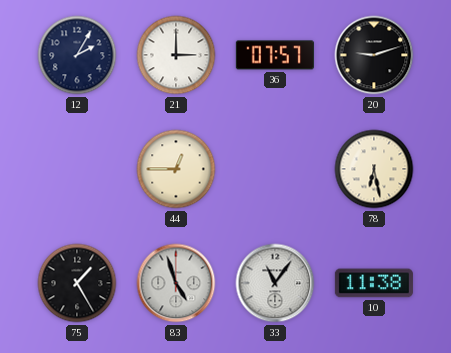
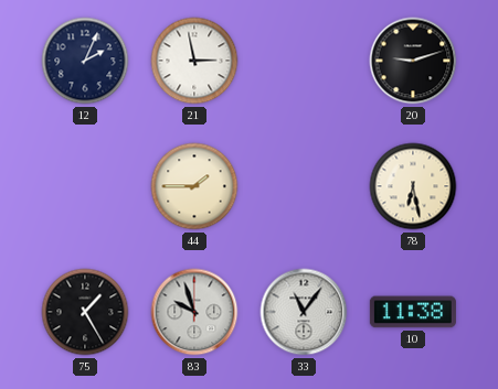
12: 2:05 -> 2:04
21: 3:00 -> 2:58
36: 07:57 -> none
44: 12:45 -> 1:45
83: 4:57 -> 9:57
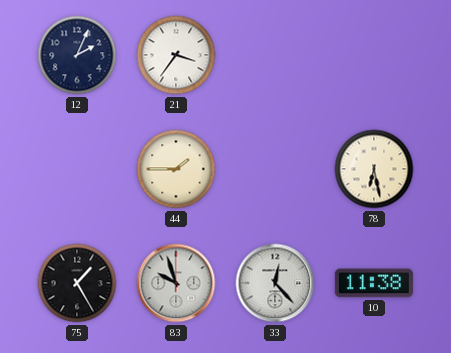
21: 2:58 -> 3:36
20: 9:12 -> none
33: 11:06 -> 12:23
